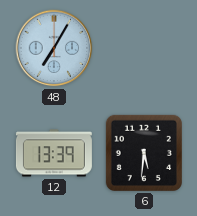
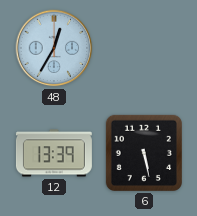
48: 7:05 -> 12:35
6: 5:31 -> 5:28
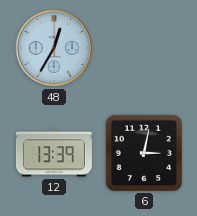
6: 5:28 -> 3:02
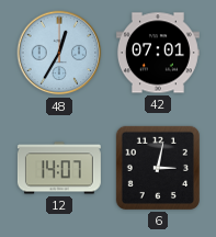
42: none -> 07:01
12: 13:39 -> 14:07
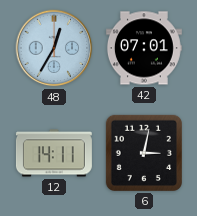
12: 14:07 -> 14:11
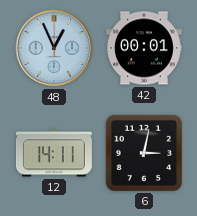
48: 12:35 -> 12:56
42: 07:01 -> 00:01
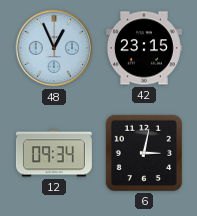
42: 00:01 -> 23:15
12: 14:11 -> 09:34
